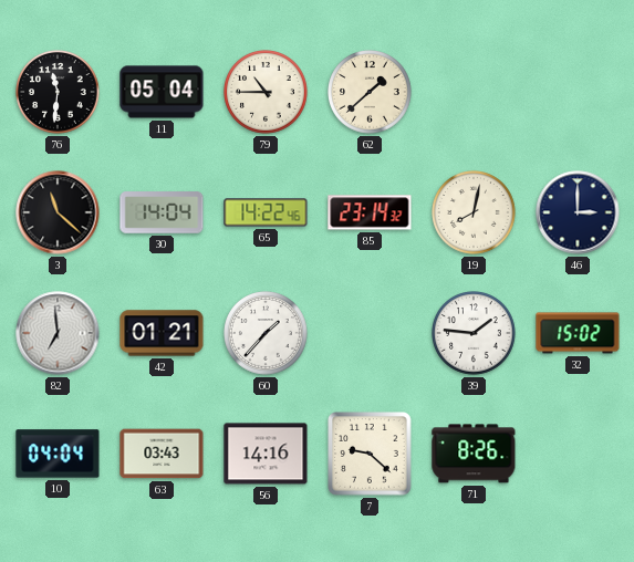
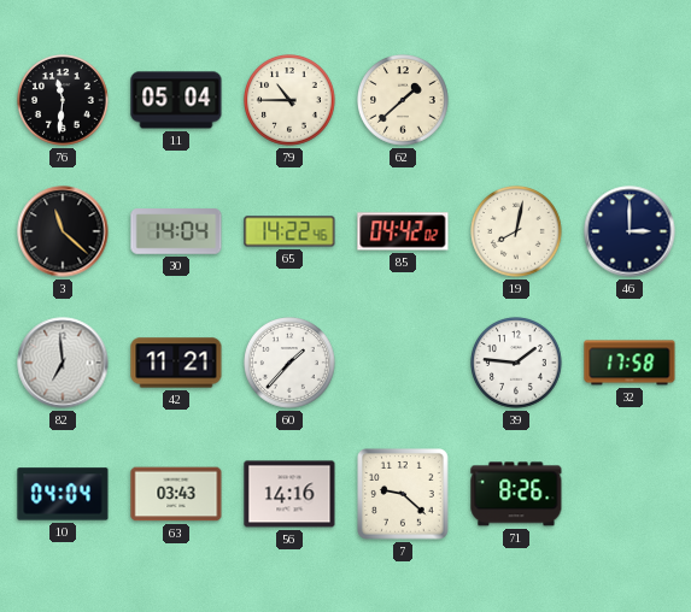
85: 23:14 -> 04:42
42: 01:21 -> 11:21
32: 15:02 -> 17:58
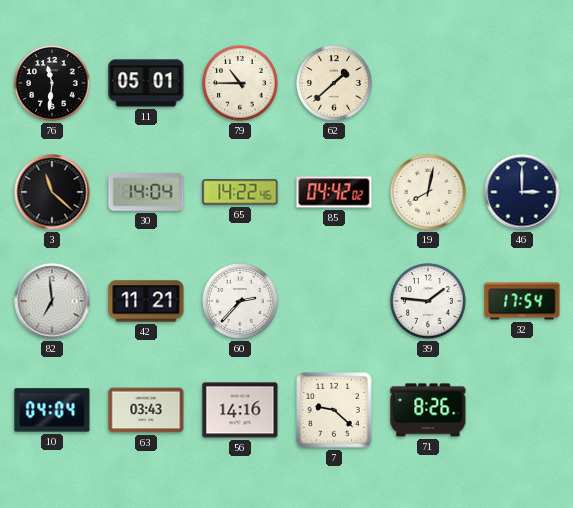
11: 05:04 -> 05:01
60: 1:37 -> 2:37
32: 17:58 -> 17:54
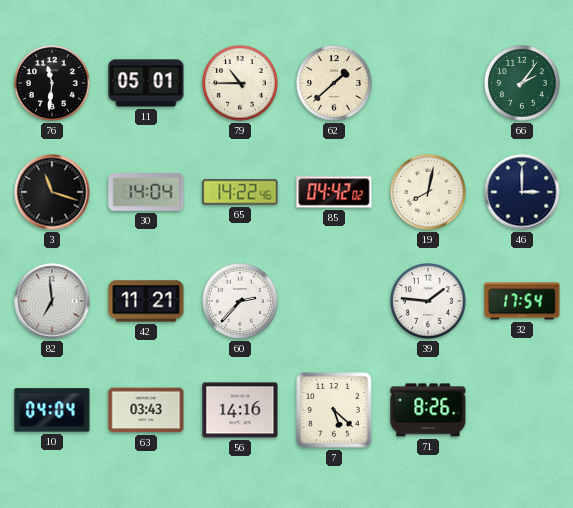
66: none -> 2:06
3: 11:22 -> 11:18
7: 9:22 -> 5:22
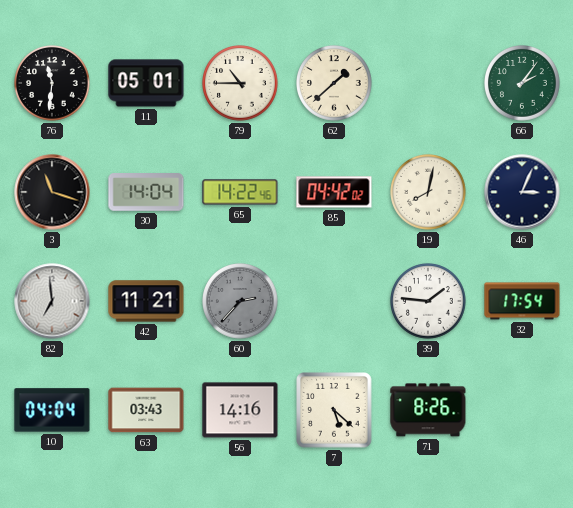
46: 3:00 -> 3:04
60 dial: white -> grey
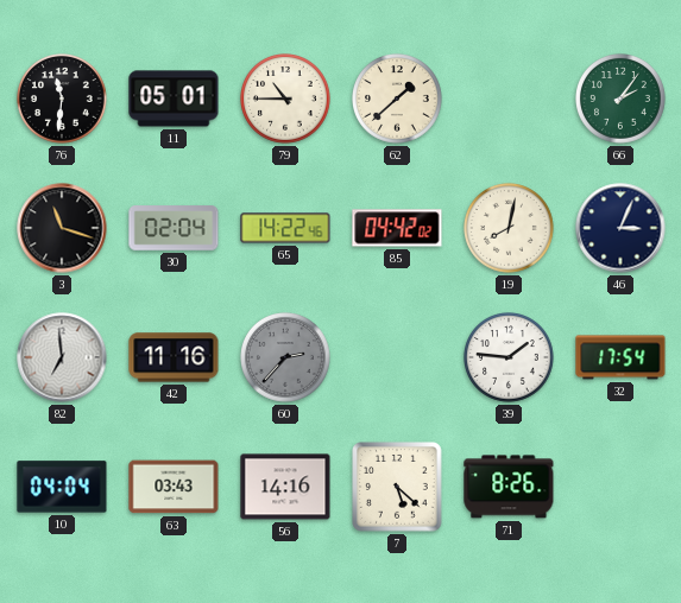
30: 14:04 -> 02:04
42: 11:21 -> 11:16
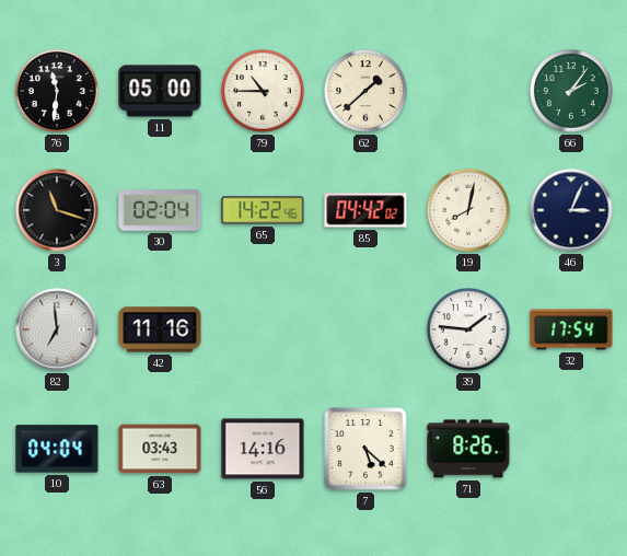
11: 05:01 -> 05:00
60: 2:37 -> none
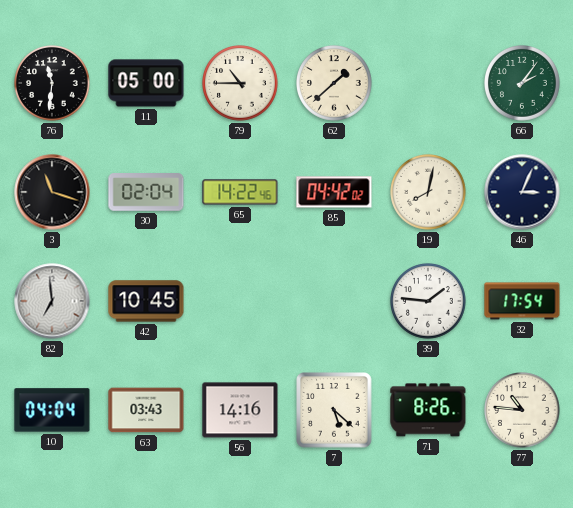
42: 11:16 -> 10:45
77: none -> 10:46
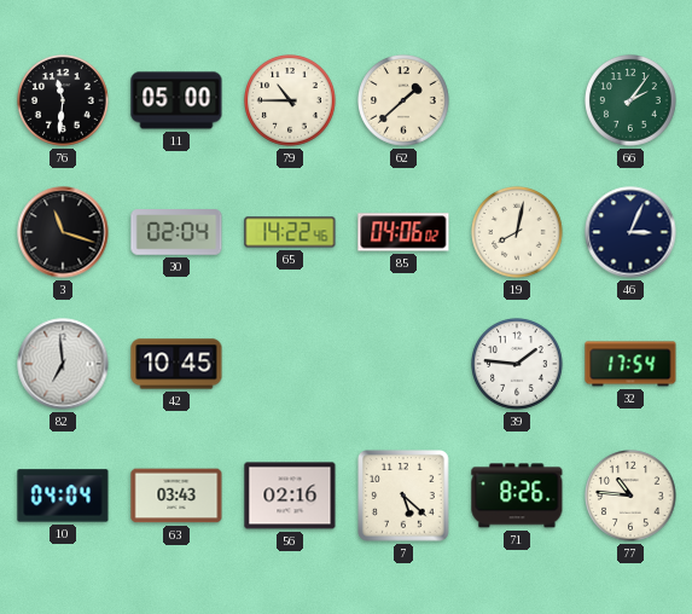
85: 04:42 -> 04:06
56: 14:16 -> 02:16
